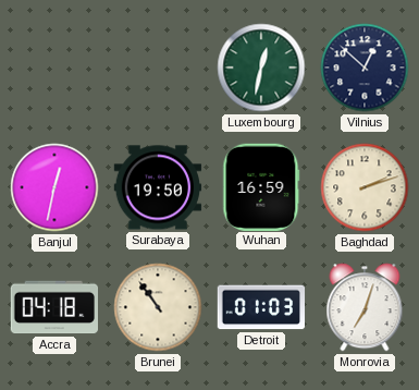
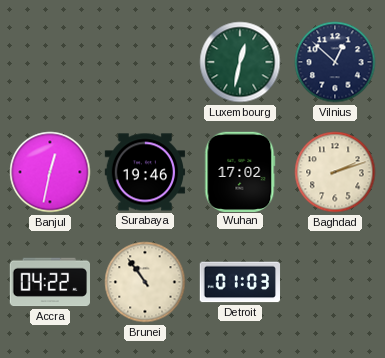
Surabaya: 19:50 -> 19:46
Wuhan: 16:59 -> 17:02
Accra: 04:18 -> 04:22
Monrovia: 7:03 -> none
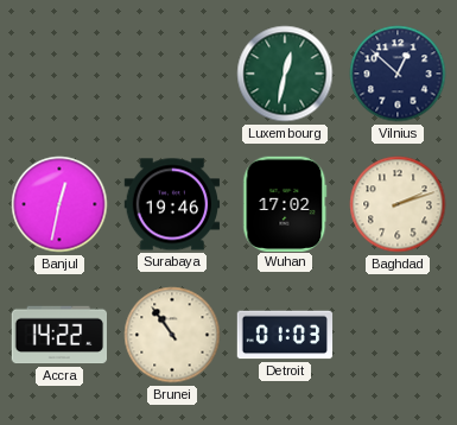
Accra: 04:22 -> 14:22
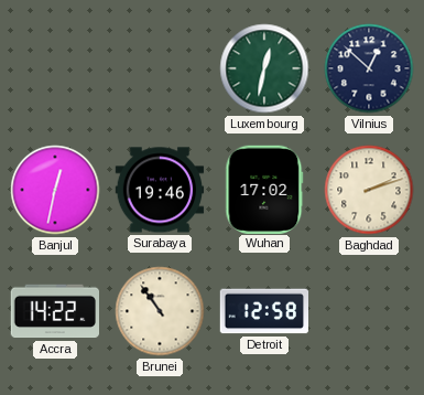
Detroit: 01:03 -> 12:58
